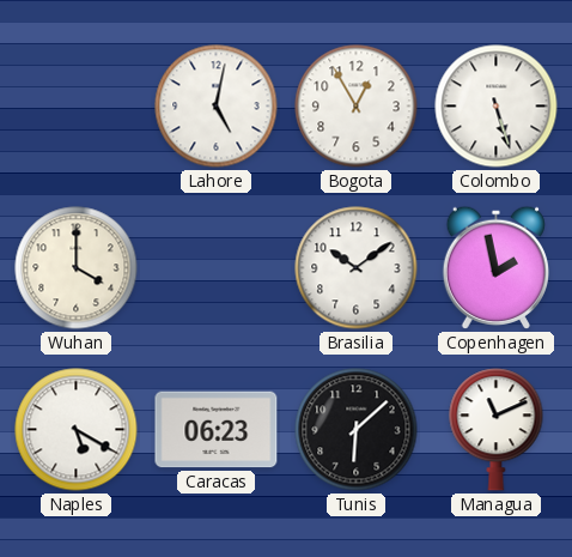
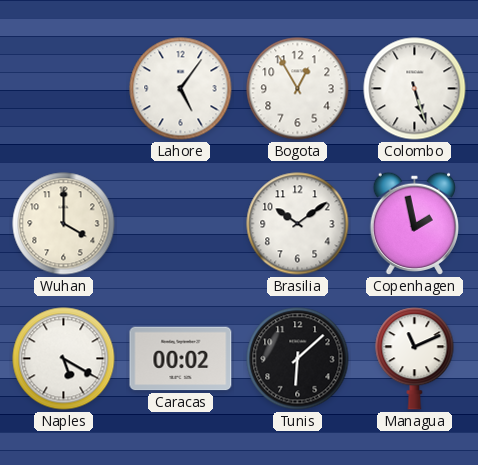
Lahore: 5:02 -> 5:06
Caracas: 06:23 -> 00:02
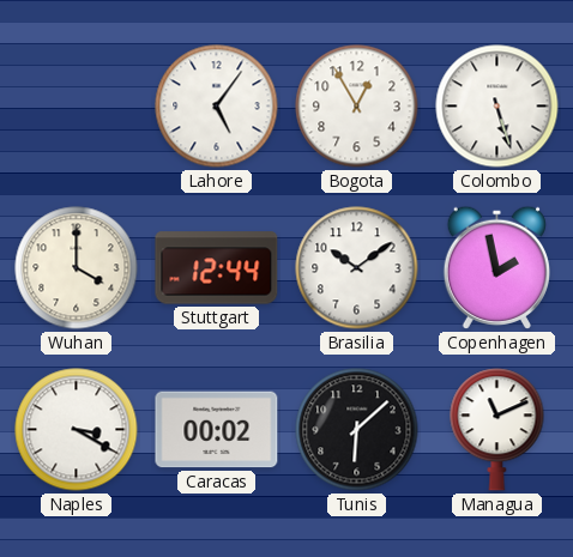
Stuttgart: none -> 12:44
Naples: 5:20 -> 3:20
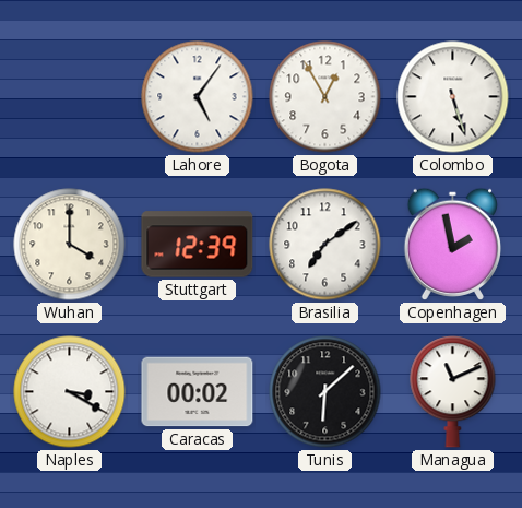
Stuttgart: 12:44 -> 12:39
Brasilia: 10:09 -> 7:09
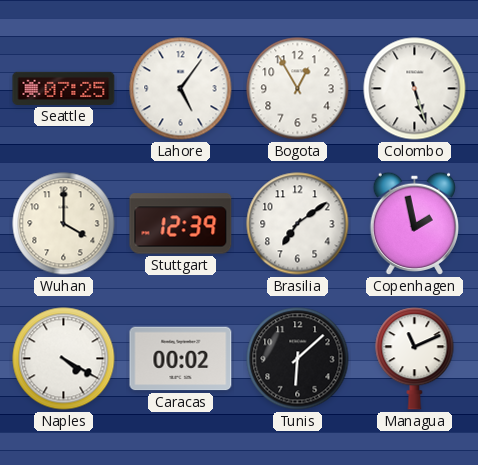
Seattle: none -> 07:25
Naples: 3:20 -> 4:20
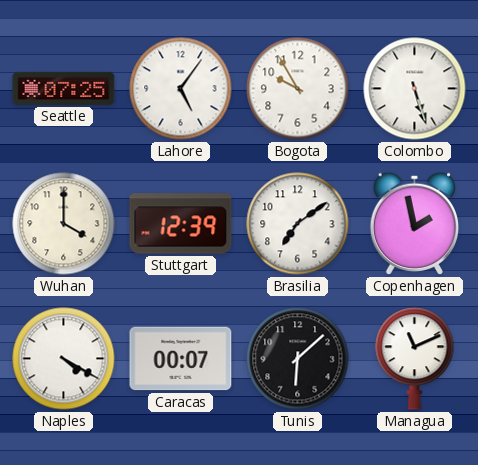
Bogota: 12:55 -> 9:55
Caracas: 00:02 -> 00:07
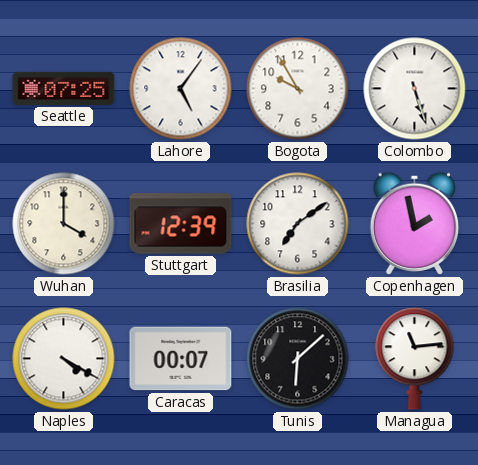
Managua: 11:11 -> 11:14
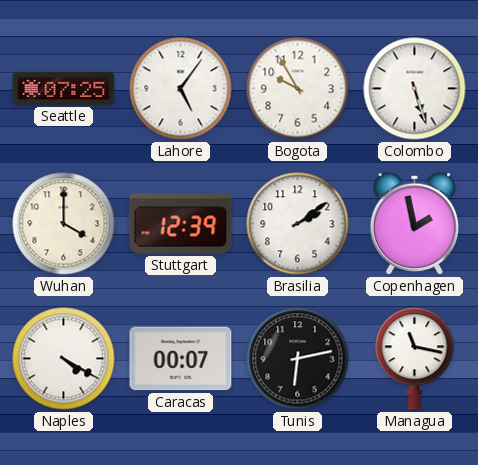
Brasilia: 7:09 -> 2:09
Tunis: 6:08 -> 6:13
Managua: 11:14 -> 11:17
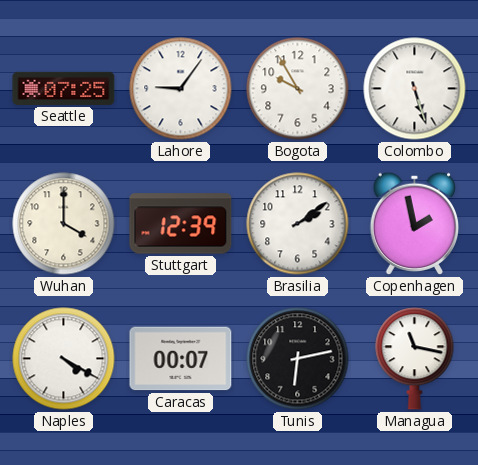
Lahore: 5:06 -> 9:06
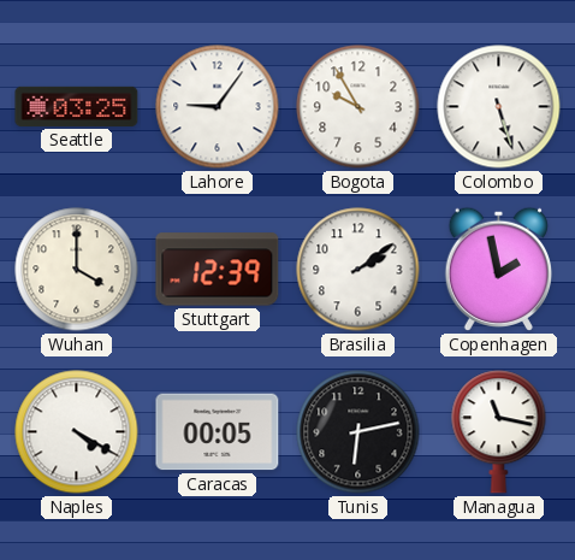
Seattle: 07:25 -> 03:25
Caracas: 00:07 -> 00:05
